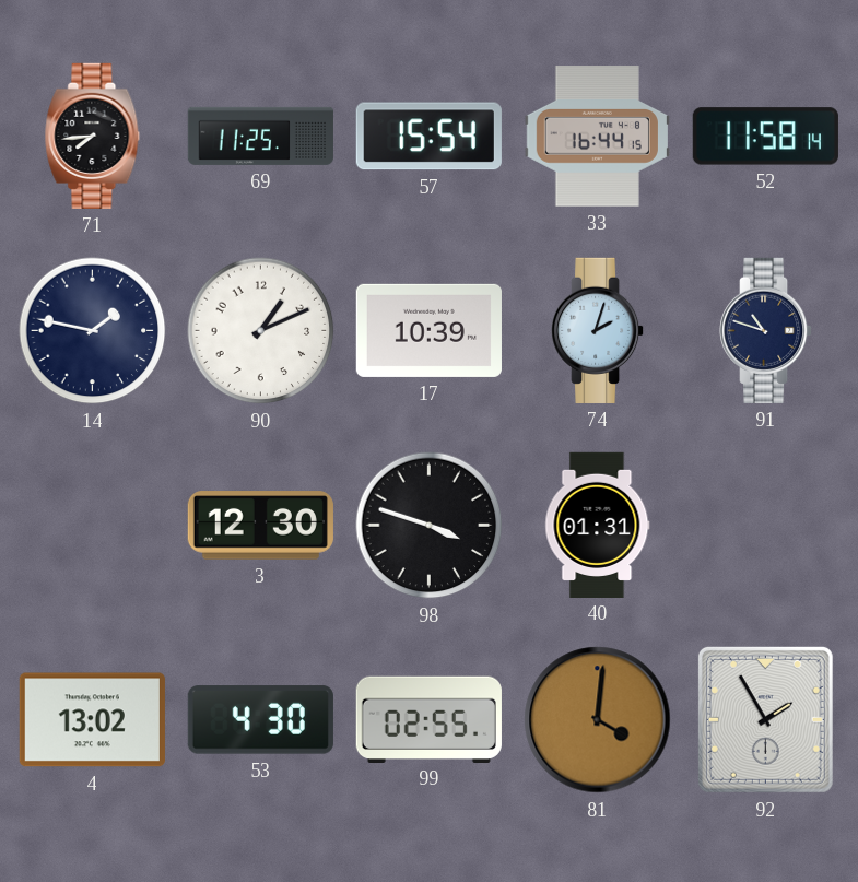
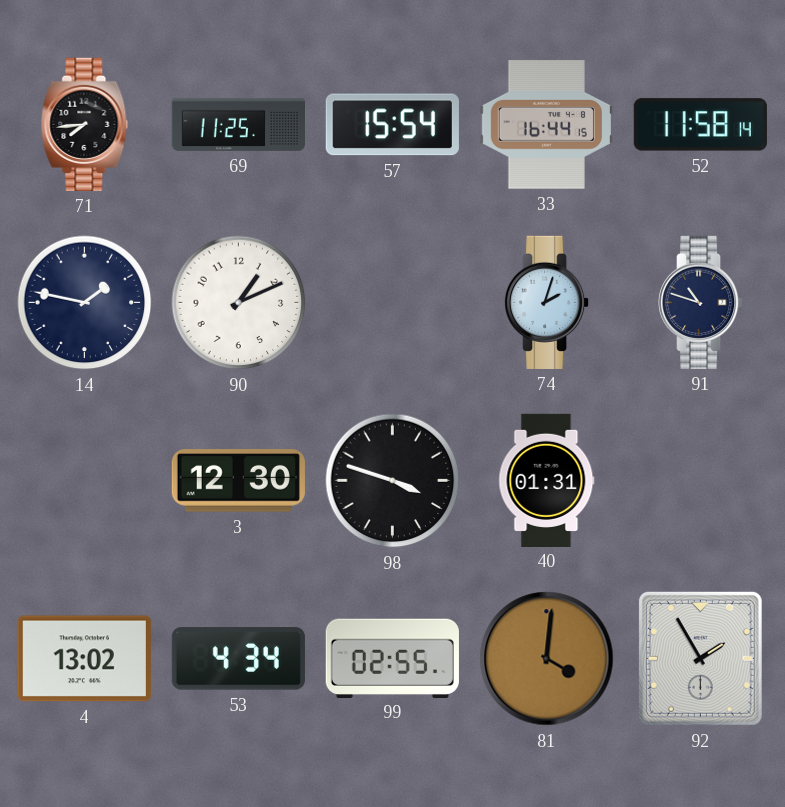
17: 10:39 -> none
53: 4:30 -> 4:34
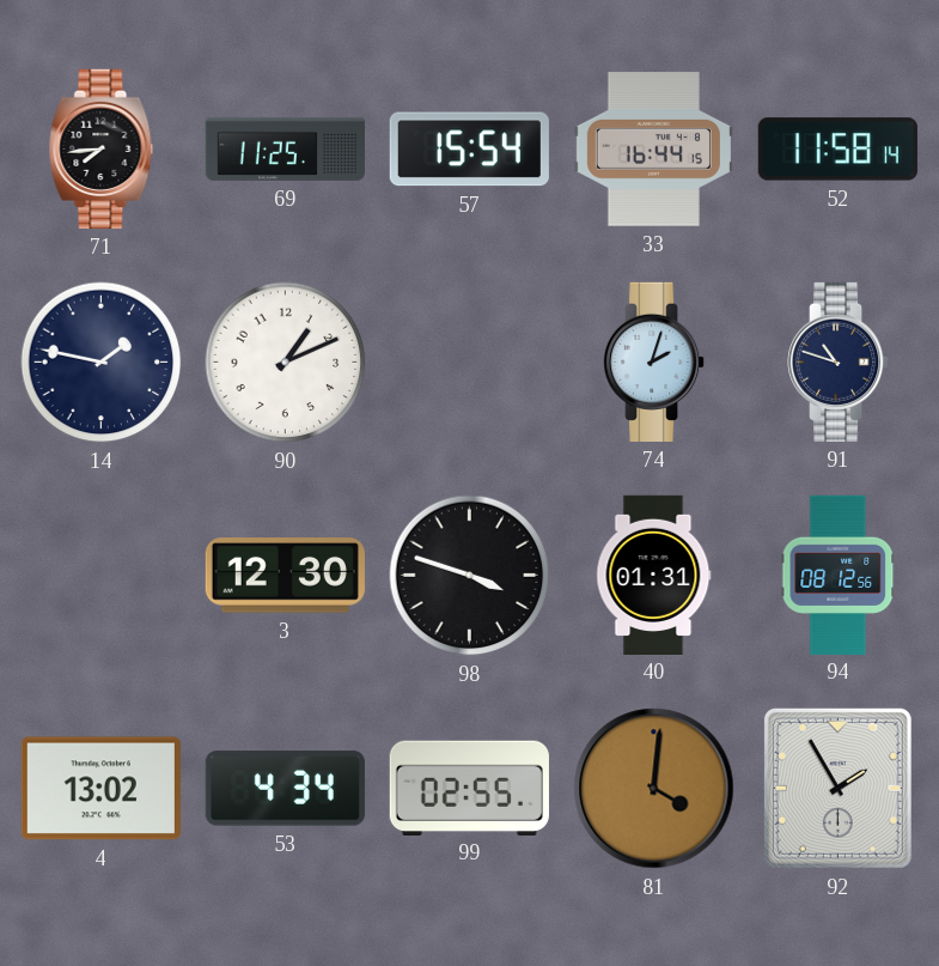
94: none -> 08:12
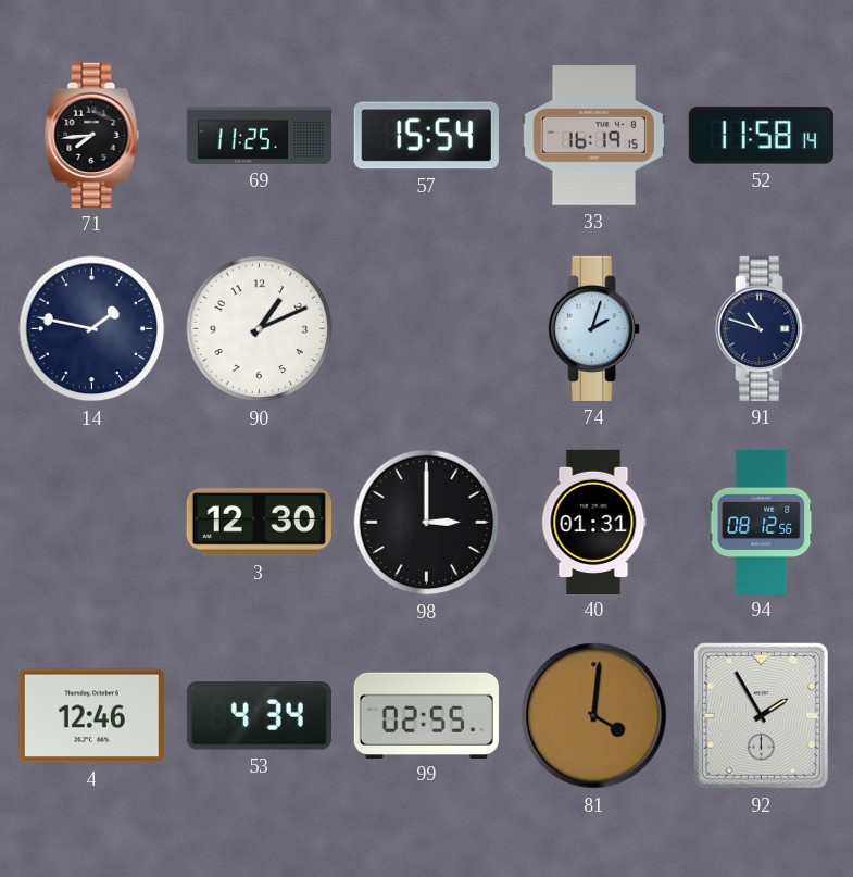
33: 16:44 -> 16:19
98: 3:48 -> 3:00
4: 13:02 -> 12:46
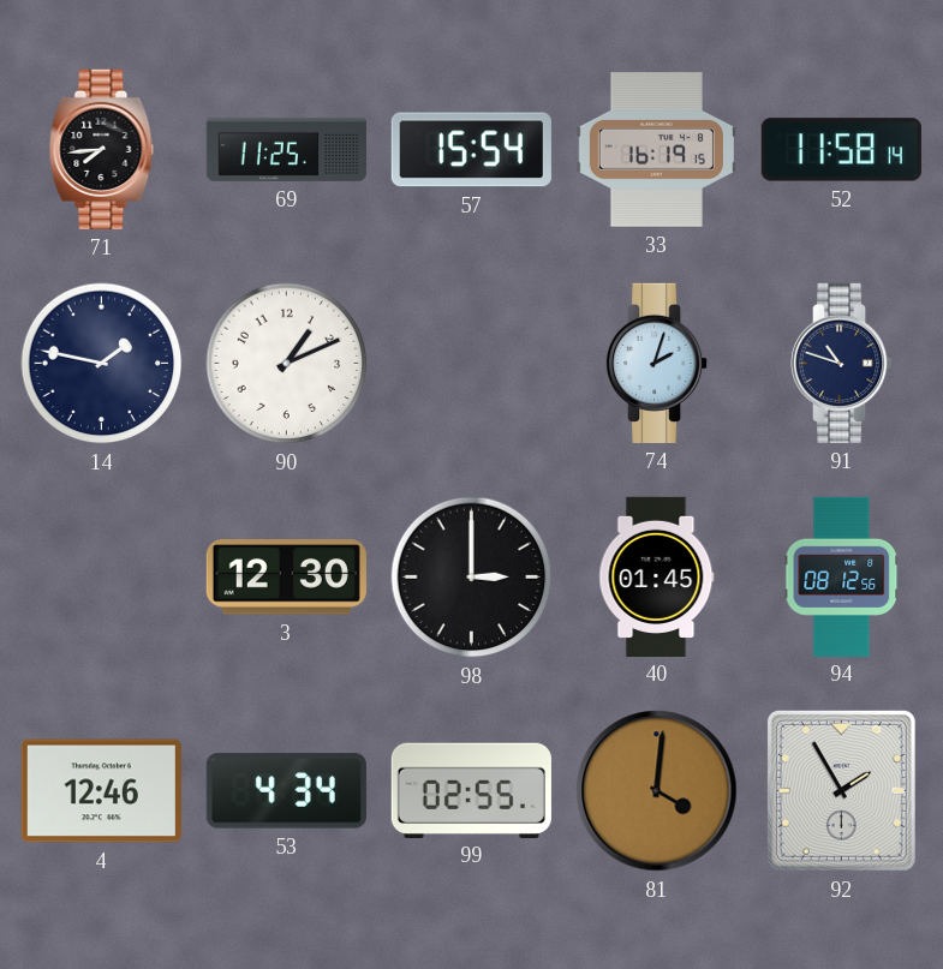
40: 01:31 -> 01:45
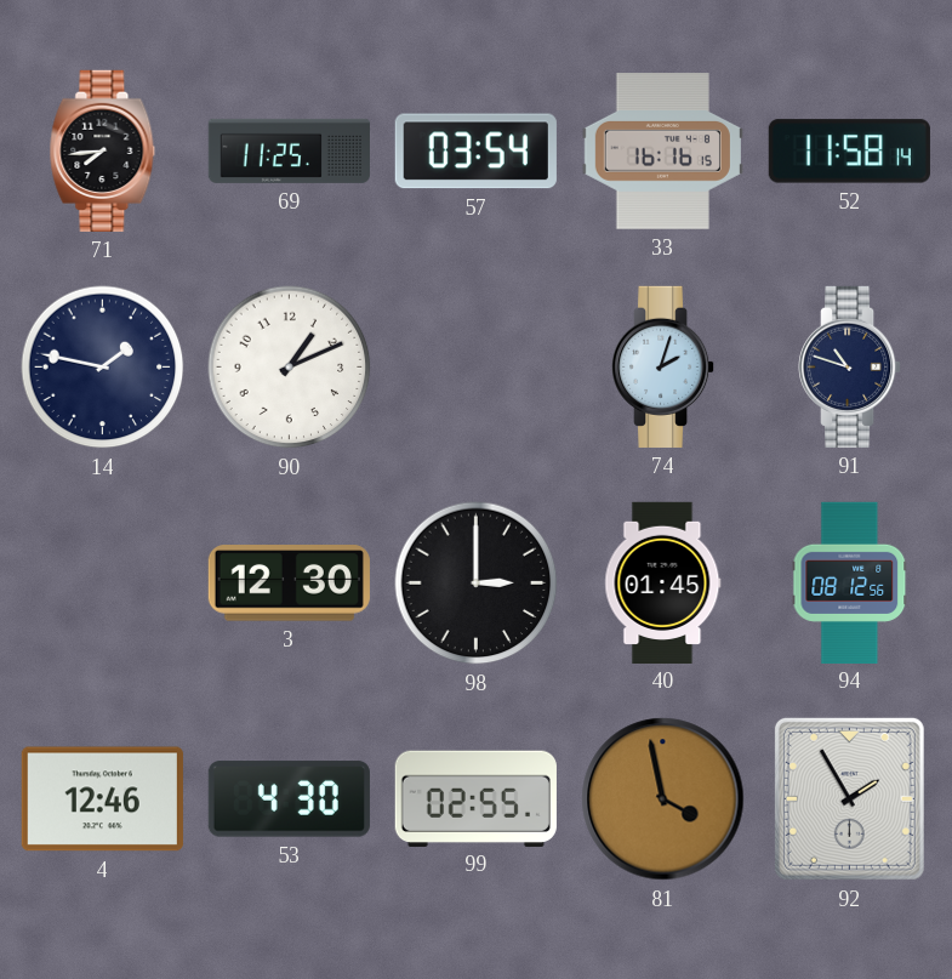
57: 15:54 -> 03:54
33: 16:19 -> 16:16
53: 4:34 -> 4:30
81: 4:01 -> 3:58
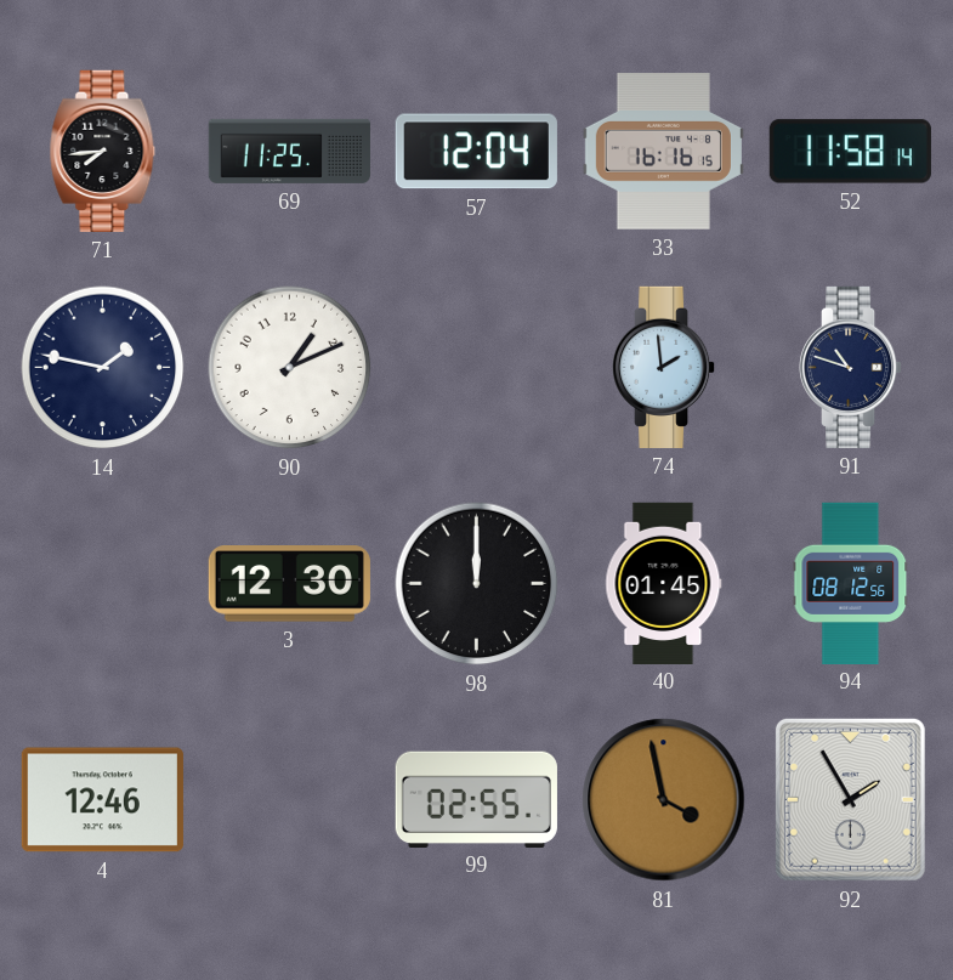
57: 03:54 -> 12:04
74: 2:03 -> 1:59
98: 3:00 -> 12:00
53: 4:30 -> none
